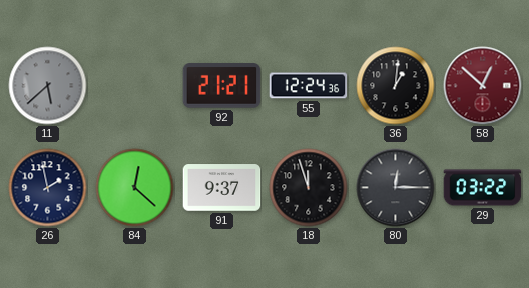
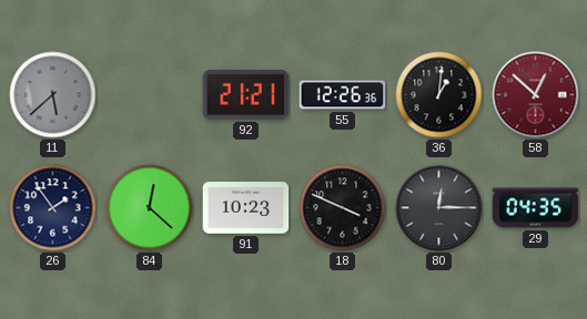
55: 12:24 -> 12:26
26: 1:58 -> 1:54
91: 9:37 -> 10:23
18: 11:57 -> 3:49
29: 03:22 -> 04:35
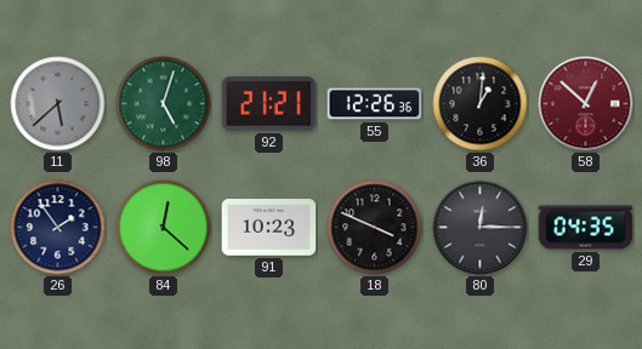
98: none -> 5:03
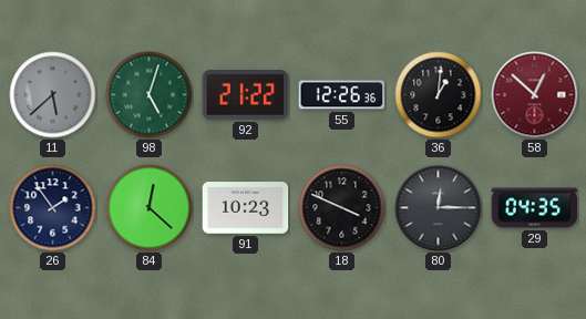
92: 21:21 -> 21:22
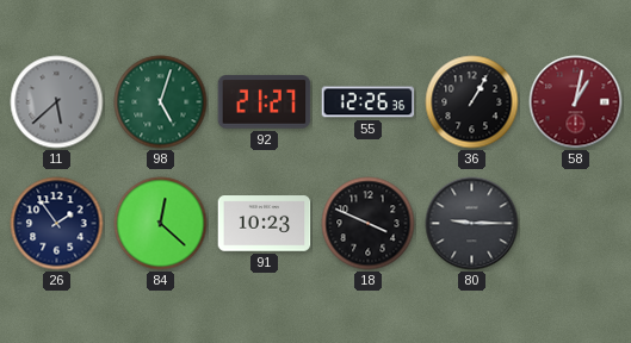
92: 21:22 -> 21:27
36: 1:01 -> 1:05
58: 12:52 -> 1:02
80: 12:15 -> 9:15
29: 04:35 -> none
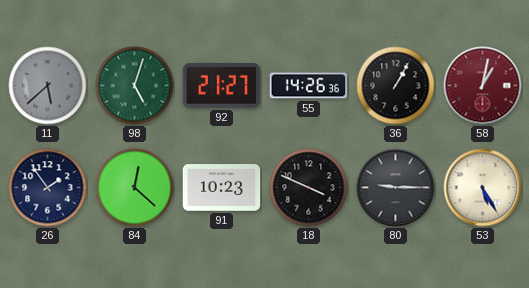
55: 12:26 -> 14:26
53: none -> 5:25
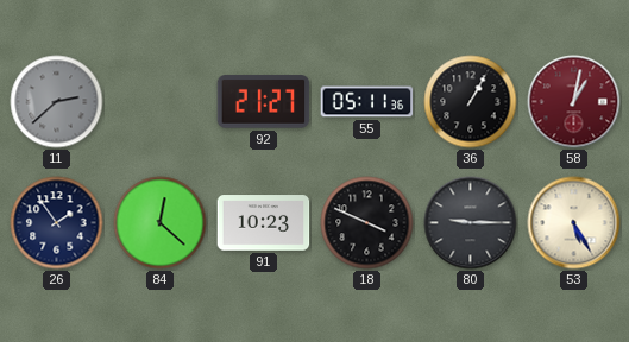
11: 5:38 -> 2:38
98: 5:03 -> none
55: 14:26 -> 05:11
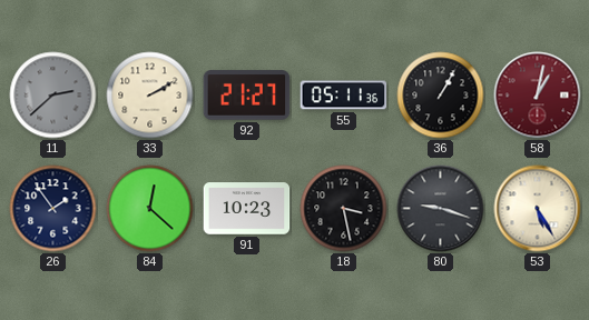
33: none -> 2:10
18: 3:49 -> 3:28
80: 9:15 -> 9:18
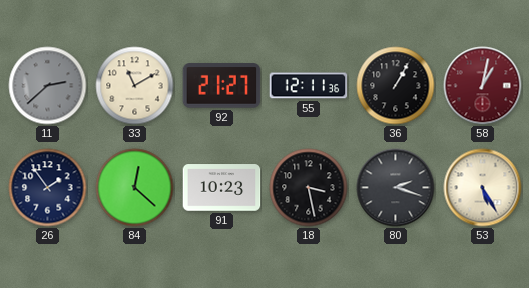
33: 2:10 -> 11:10
55: 05:11 -> 12:11
80: 9:18 -> 2:18
